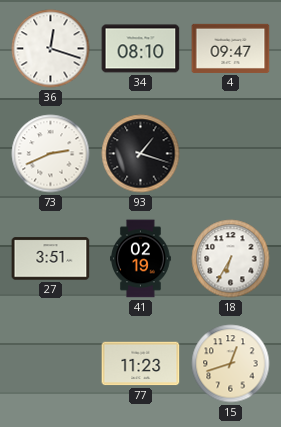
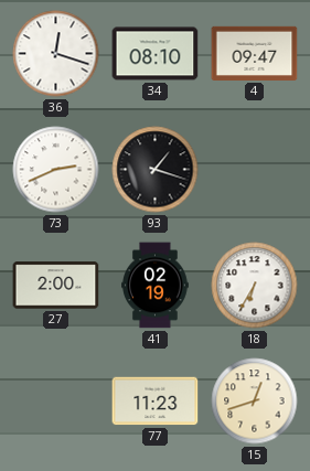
27: 3:51 -> 2:00
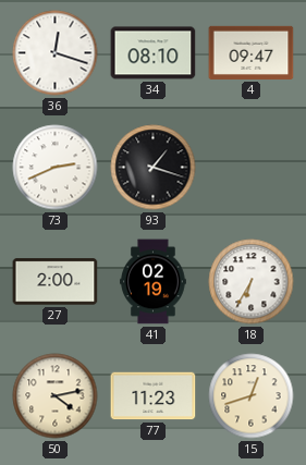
50: none -> 4:13
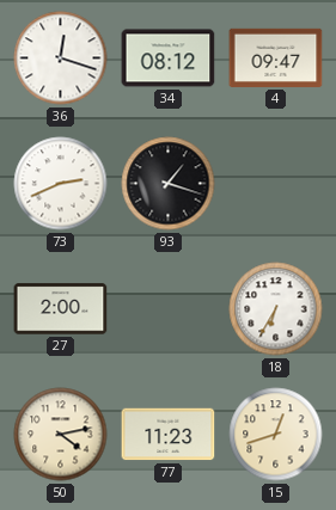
34: 08:10 -> 08:12
41: 02:19 -> none
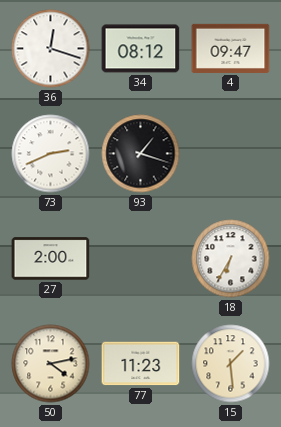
15: 12:42 -> 1:29
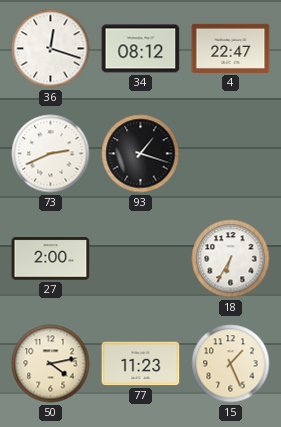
4: 09:47 -> 22:47
15: 1:29 -> 1:26
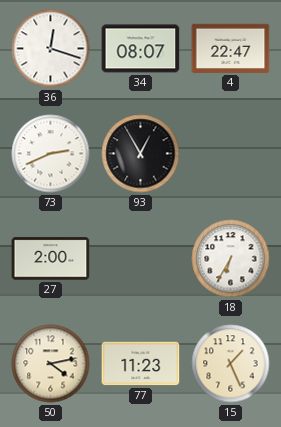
34: 08:12 -> 08:07
93: 1:18 -> 12:55
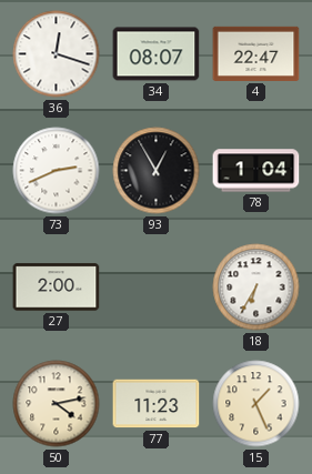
78: none -> 1:04
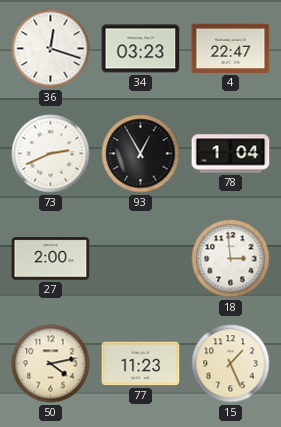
34: 08:07 -> 03:23
18: 6:35 -> 2:59
